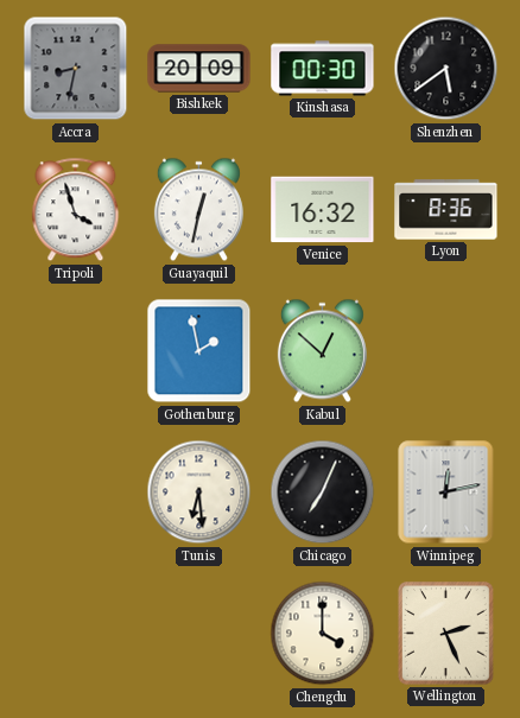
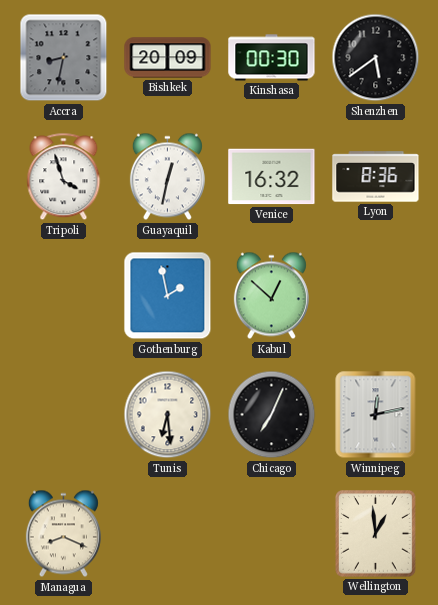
Managua: none -> 8:19
Chengdu: 4:00 -> none
Wellington: 2:26 -> 12:59
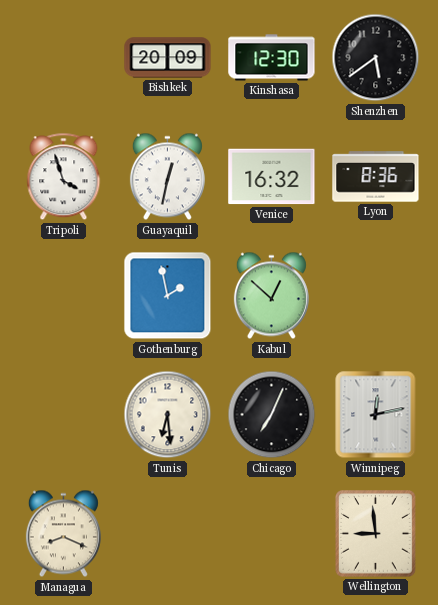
Accra: 8:32 -> none
Kinshasa: 00:30 -> 12:30
Wellington: 12:59 -> 8:59
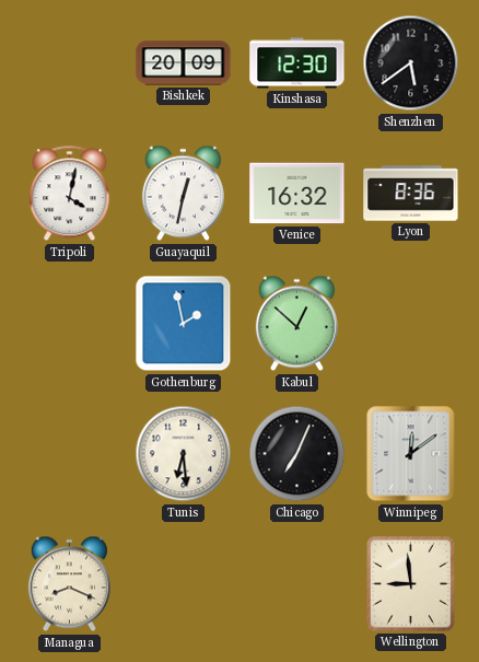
Tripoli: 3:57 -> 4:02
Winnipeg: 12:13 -> 12:09
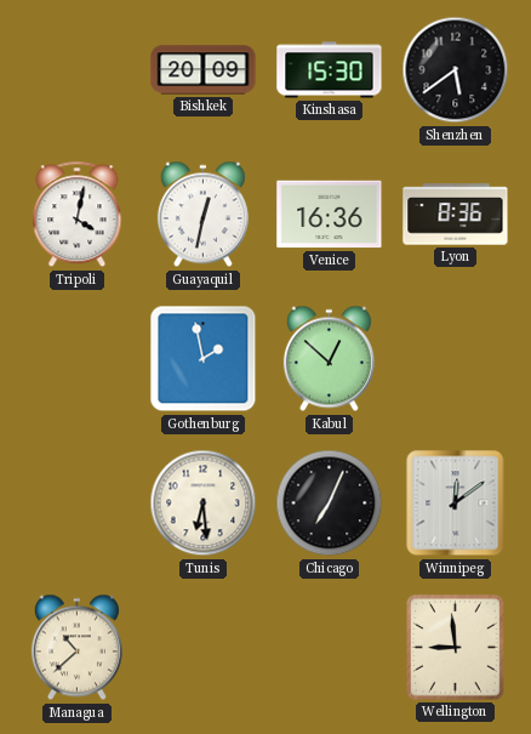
Kinshasa: 12:30 -> 15:30
Venice: 16:32 -> 16:36
Managua: 8:19 -> 10:38
